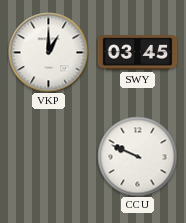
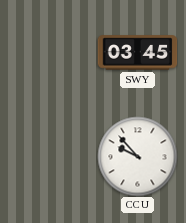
VKP: 1:00 -> none
CCU: 9:49 -> 9:53
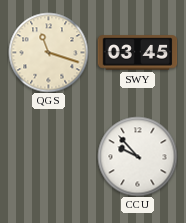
QGS: none -> 11:18
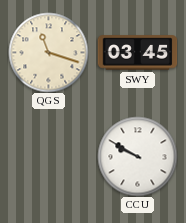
CCU: 9:53 -> 9:50
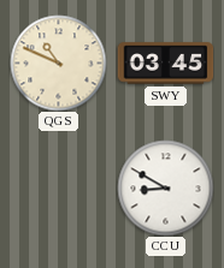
QGS: 11:18 -> 10:49
CCU: 9:50 -> 8:50
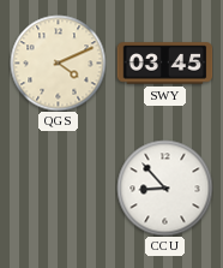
QGS: 10:49 -> 4:11
CCU: 8:50 -> 8:53
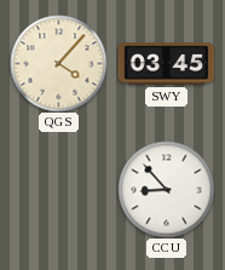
QGS: 4:11 -> 4:07
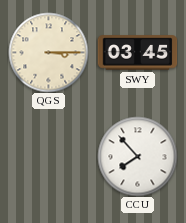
QGS: 4:07 -> 3:15
CCU: 8:53 -> 7:53
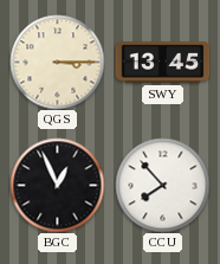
SWY: 03:45 -> 13:45
BGC: none -> 12:56
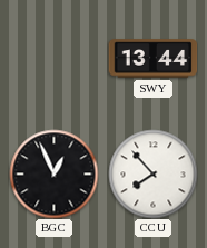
QGS: 3:15 -> none
SWY: 13:45 -> 13:44
